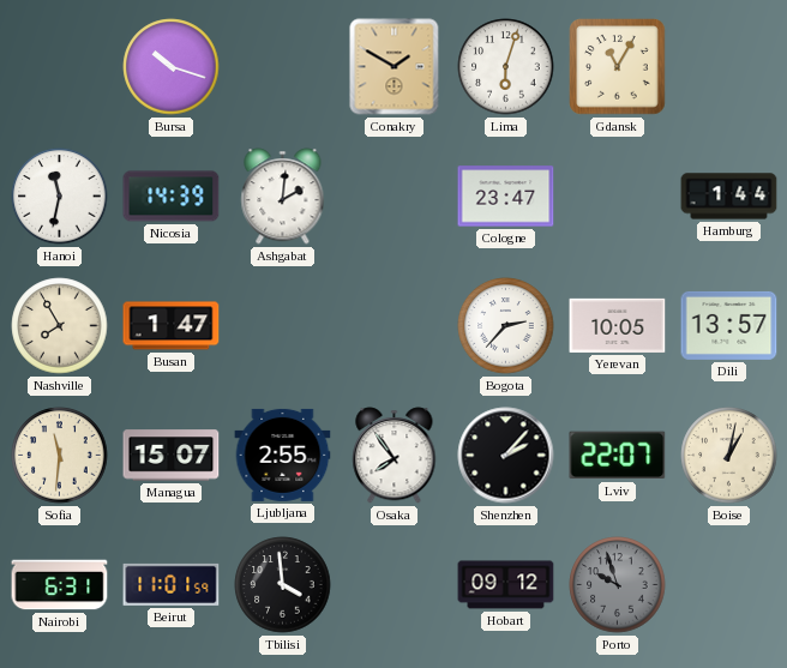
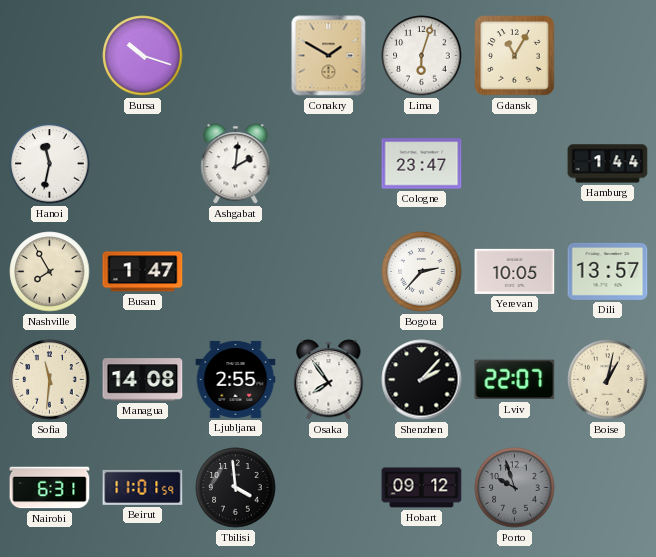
Nicosia: 14:39 -> none
Managua: 15:07 -> 14:08
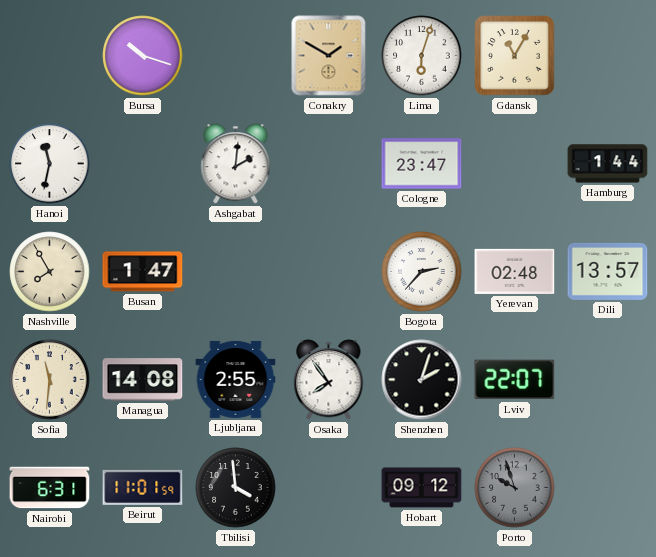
Yerevan: 10:05 -> 02:48
Shenzhen: 2:07 -> 2:03
Boise: 1:02 -> none
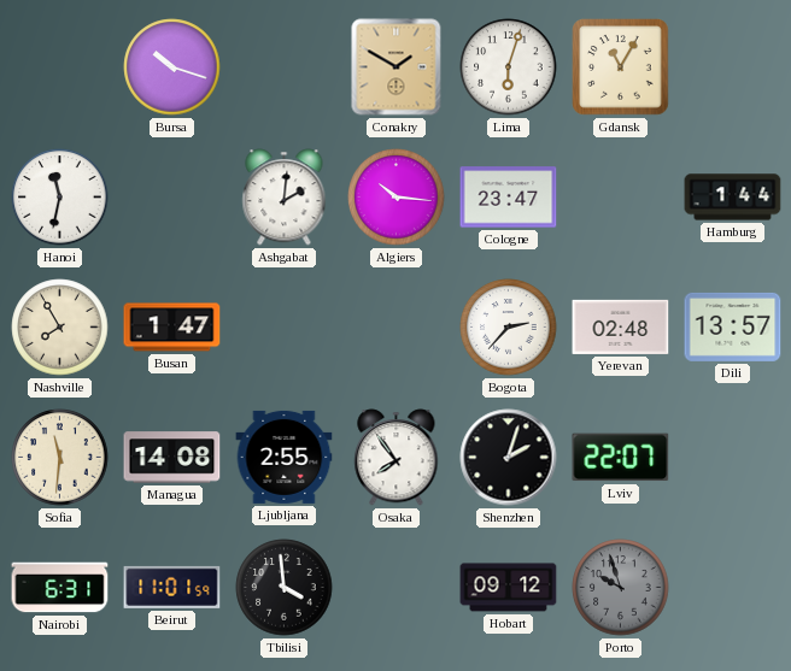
Algiers: none -> 10:16
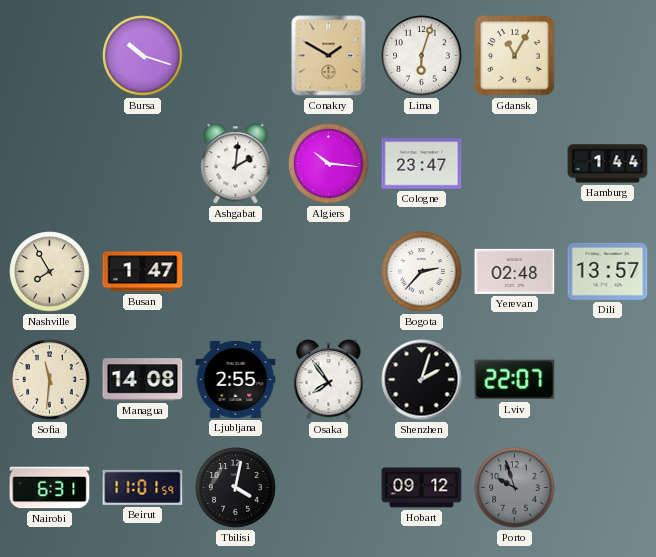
Hanoi: 11:32 -> none
Tbilisi: 3:59 -> 4:02
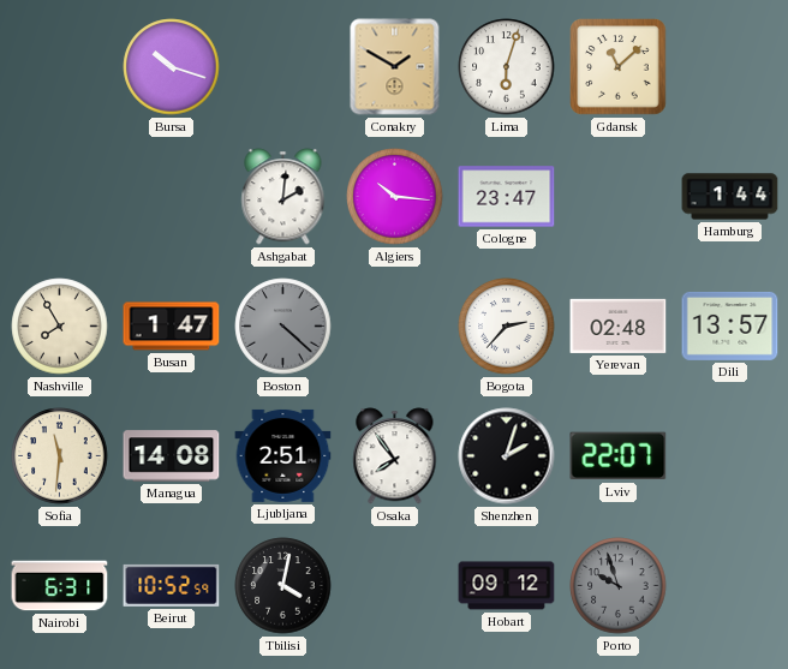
Gdansk: 11:05 -> 11:08
Boston: none -> 4:22
Ljubljana: 2:55 -> 2:51
Beirut: 11:01 -> 10:52
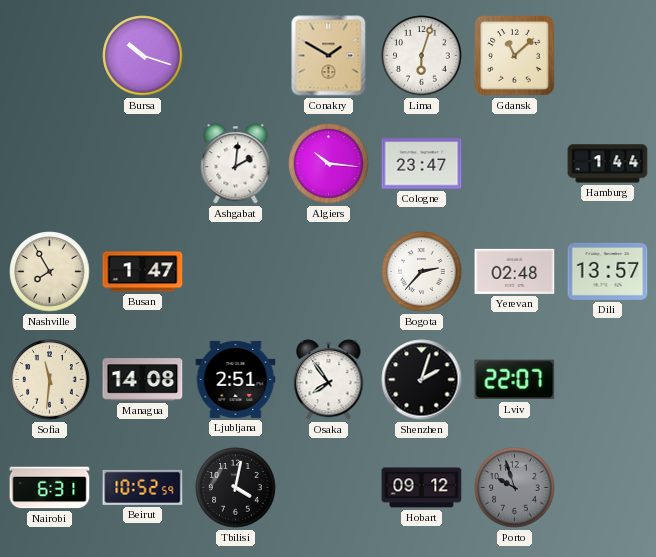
Boston: 4:22 -> none
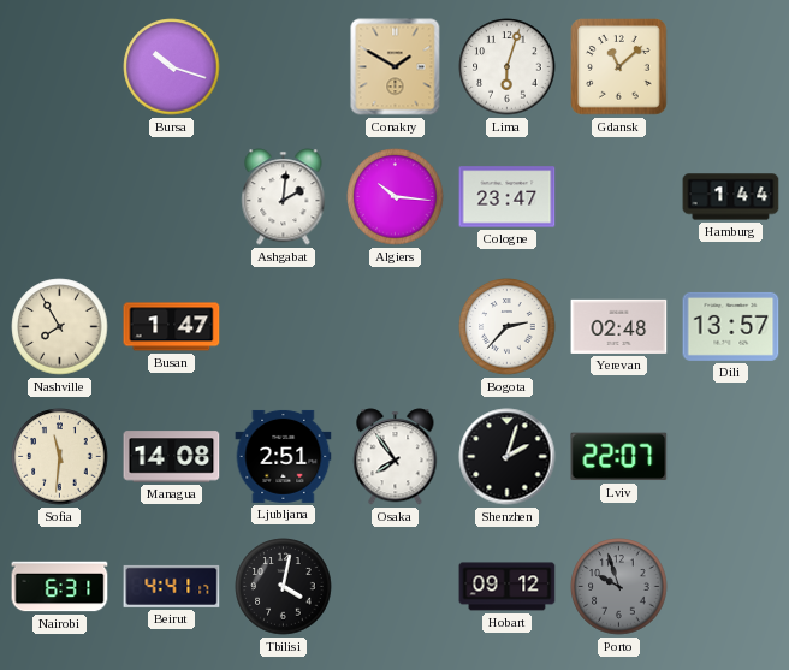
Beirut: 10:52 -> 4:41
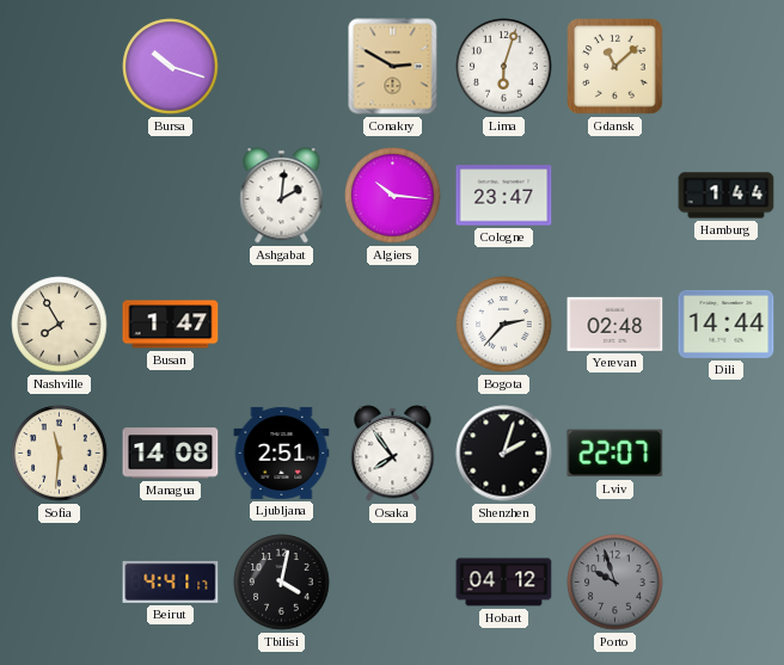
Conakry: 1:50 -> 2:50
Dili: 13:57 -> 14:44
Nairobi: 6:31 -> none
Hobart: 09:12 -> 04:12
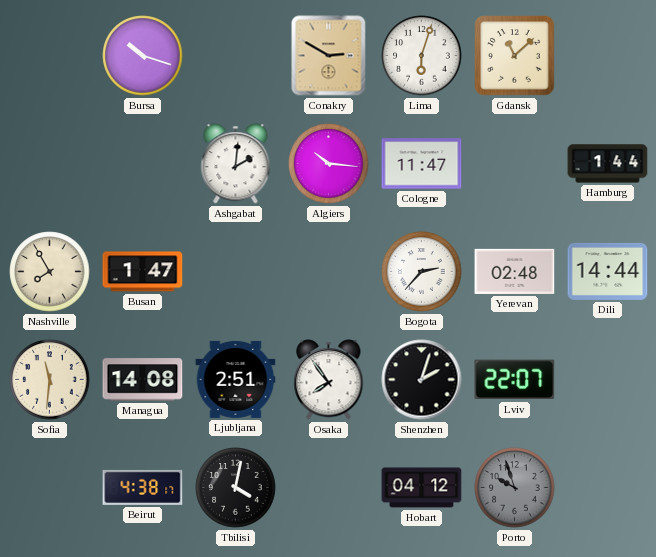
Cologne: 23:47 -> 11:47
Beirut: 4:41 -> 4:38
